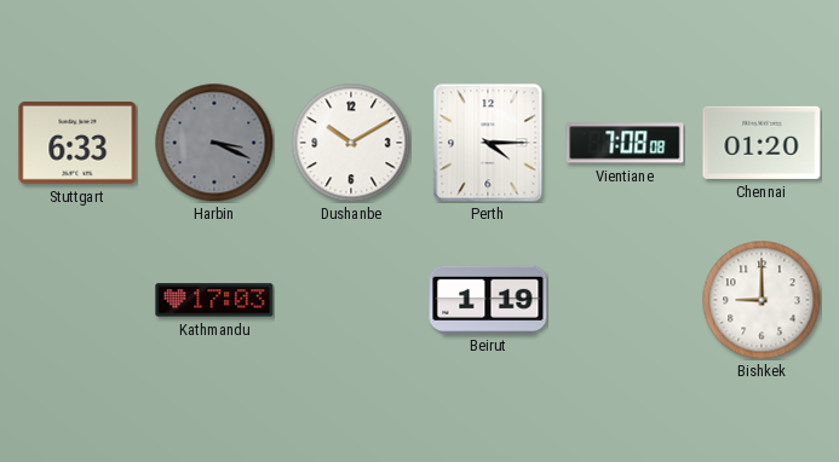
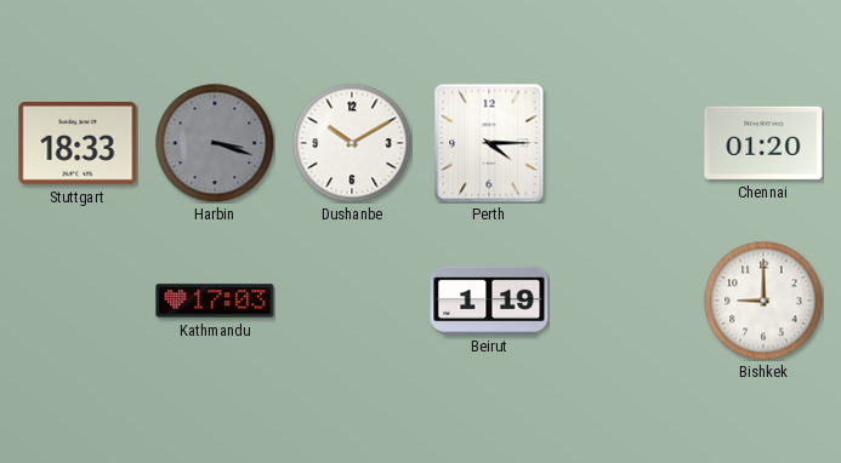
Stuttgart: 6:33 -> 18:33
Harbin: 3:19 -> 3:18
Vientiane: 7:08 -> none
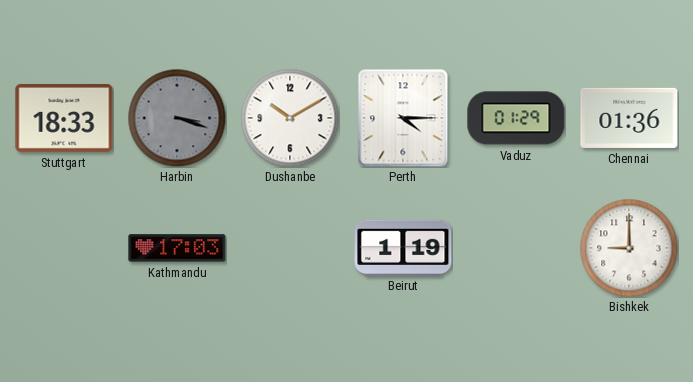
Vaduz: none -> 01:29
Chennai: 01:20 -> 01:36
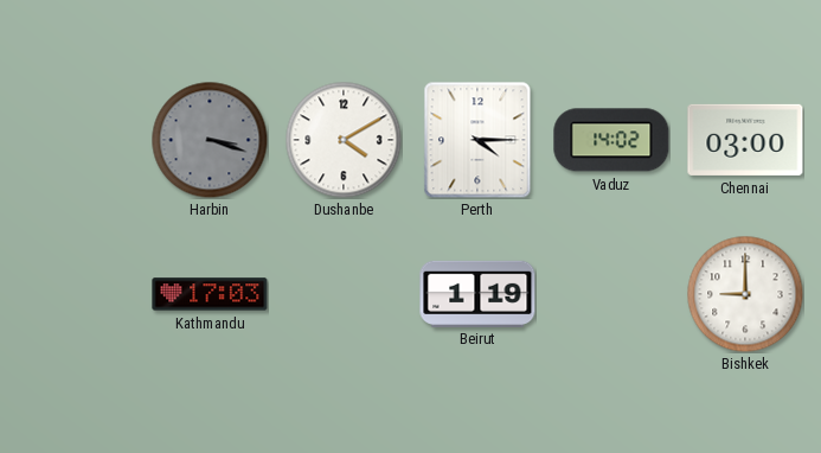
Stuttgart: 18:33 -> none
Dushanbe: 10:10 -> 4:10
Vaduz: 01:29 -> 14:02
Chennai: 01:36 -> 03:00
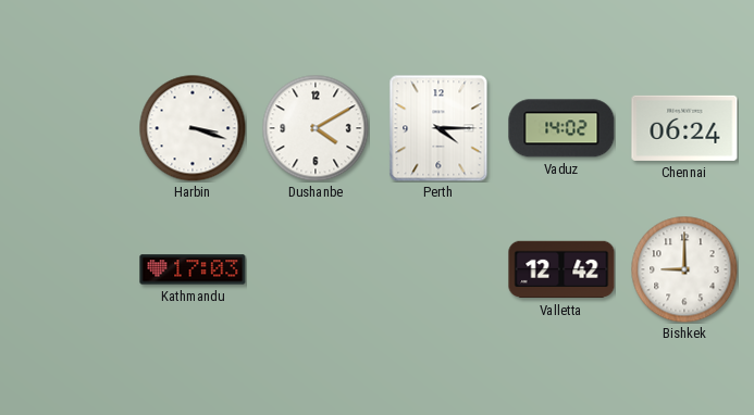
Harbin dial: grey -> white
Chennai: 03:00 -> 06:24
Beirut: 1:19 -> none
Valletta: none -> 12:42
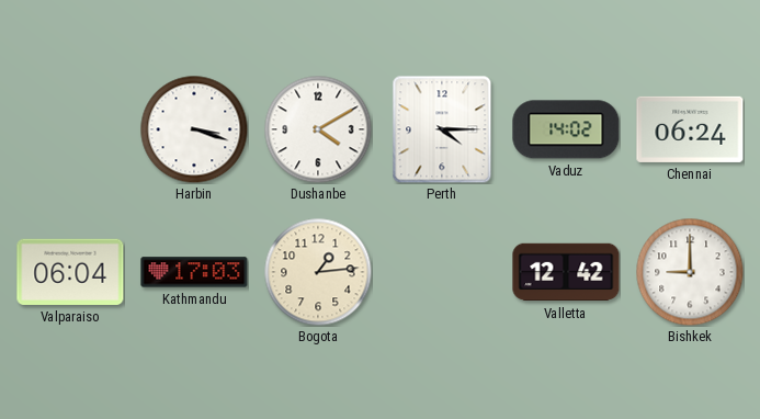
Valparaiso: none -> 06:04
Bogota: none -> 1:14
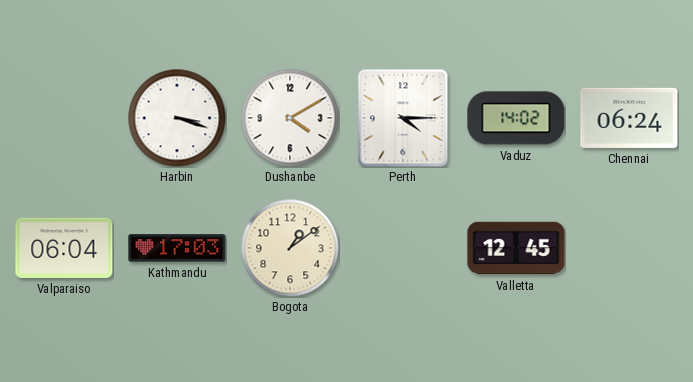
Bogota: 1:14 -> 1:09
Valletta: 12:42 -> 12:45
Bishkek: 9:00 -> none
